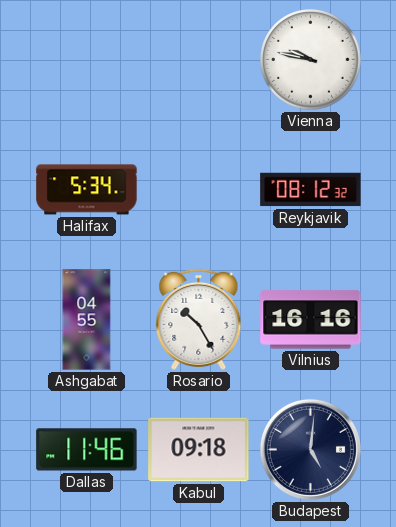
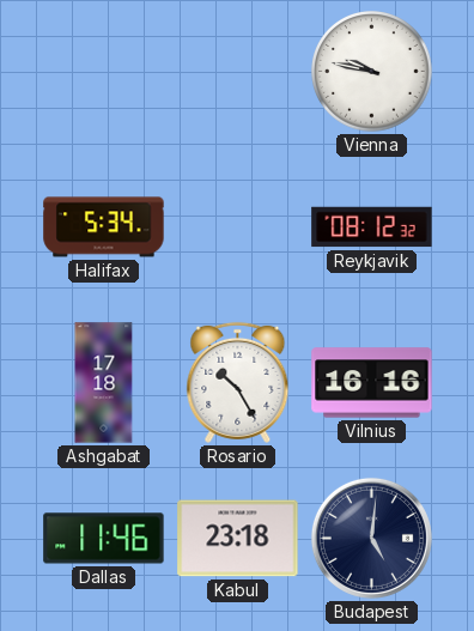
Ashgabat: 04:55 -> 17:18
Kabul: 09:18 -> 23:18
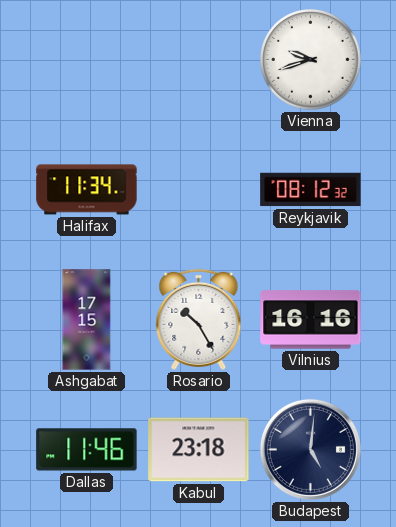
Vienna: 9:47 -> 9:42
Halifax: 5:34 -> 11:34
Ashgabat: 17:18 -> 17:15
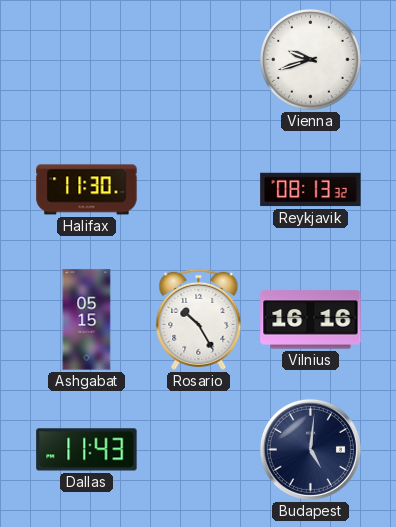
Halifax: 11:34 -> 11:30
Reykjavik: 08:12 -> 08:13
Ashgabat: 17:15 -> 05:15
Dallas: 11:46 -> 11:43
Kabul: 23:18 -> none
